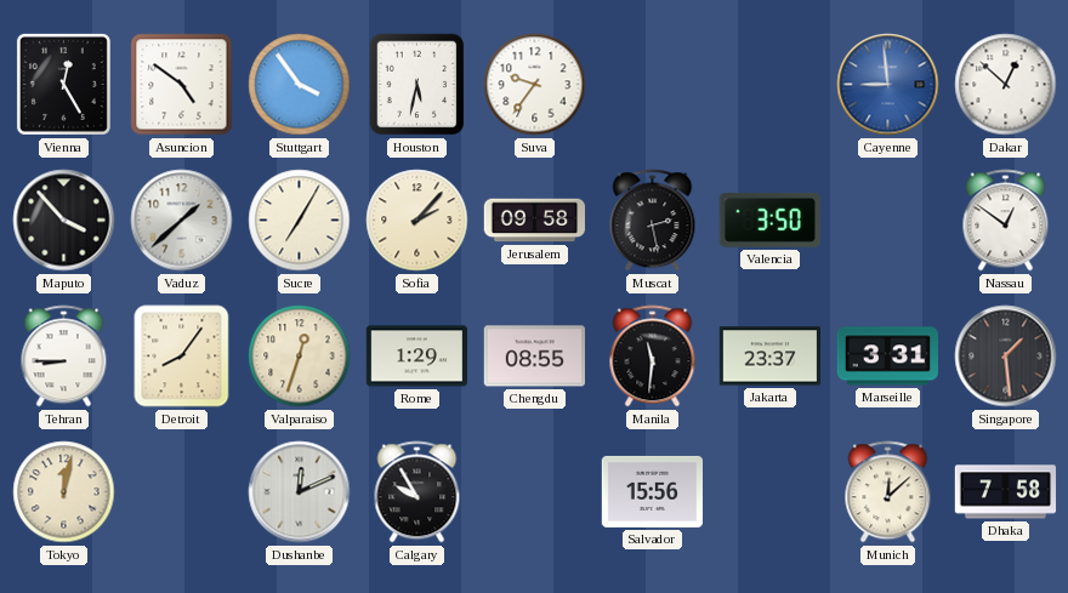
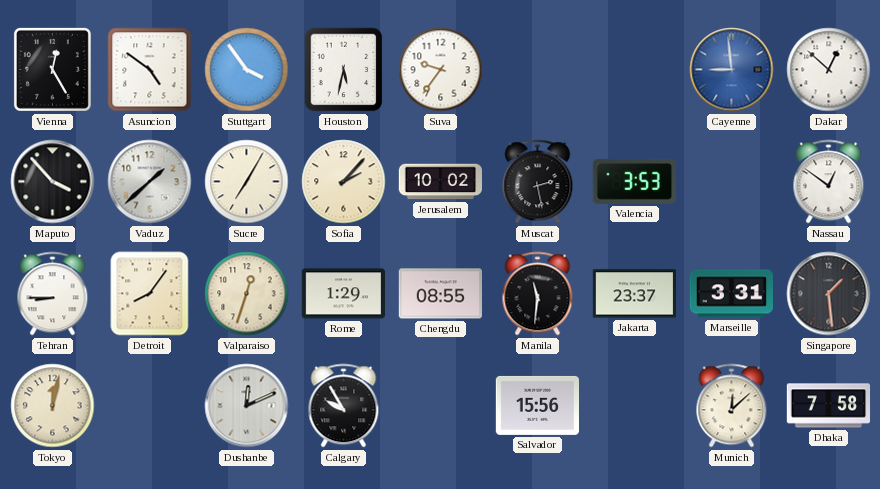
Jerusalem: 09:58 -> 10:02
Valencia: 3:50 -> 3:53
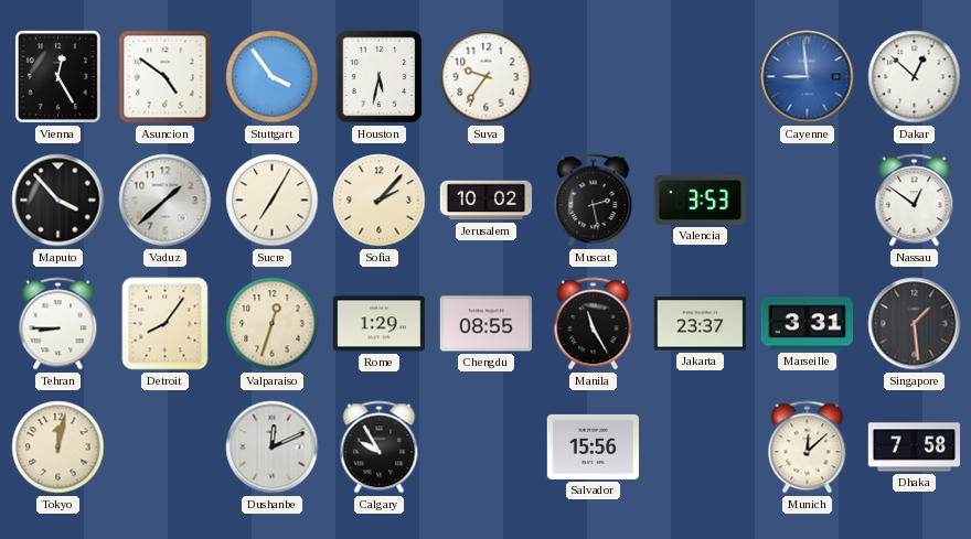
Manila: 11:31 -> 11:25
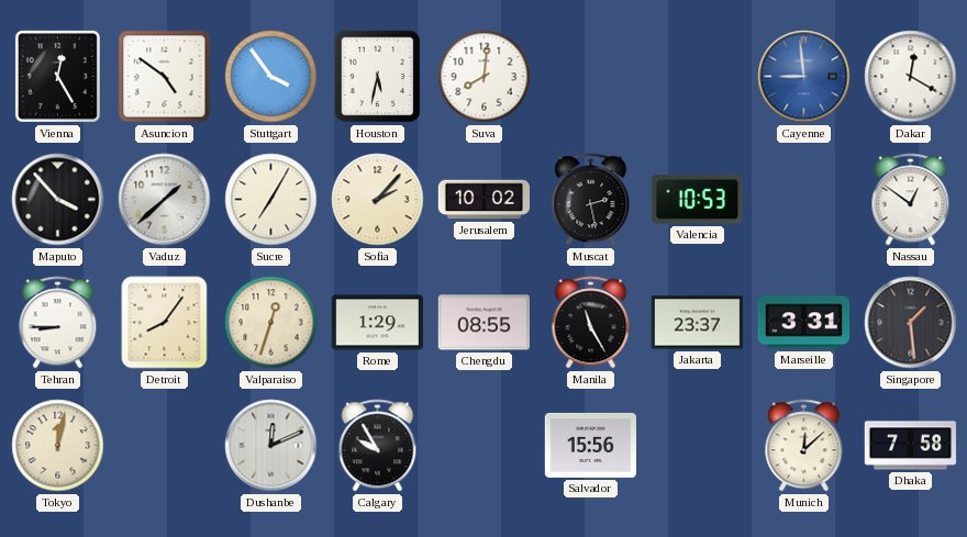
Suva: 9:36 -> 8:01
Dakar: 12:52 -> 12:20
Valencia: 3:53 -> 10:53
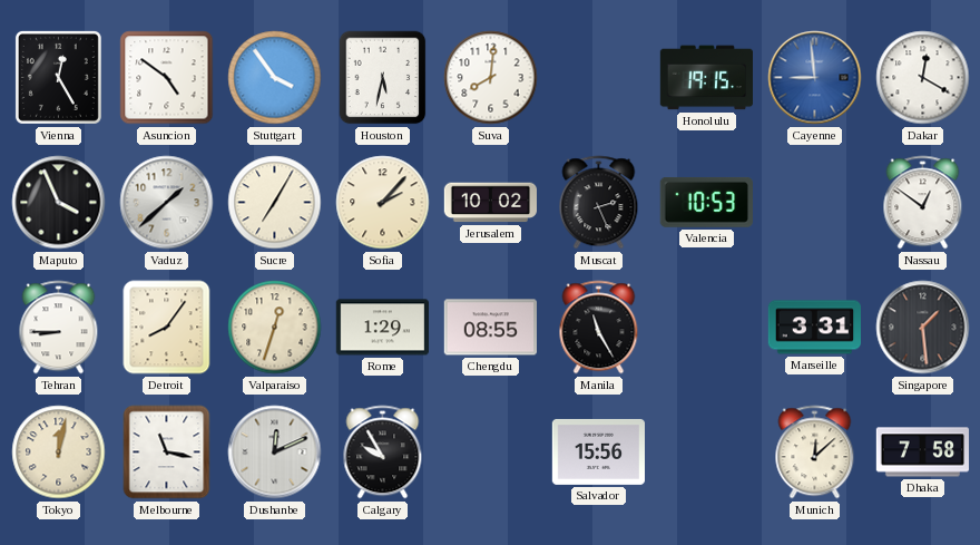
Honolulu: none -> 19:15
Maputo: 3:53 -> 3:56
Muscat: 2:28 -> 2:26
Jakarta: 23:37 -> none
Melbourne: none -> 11:17
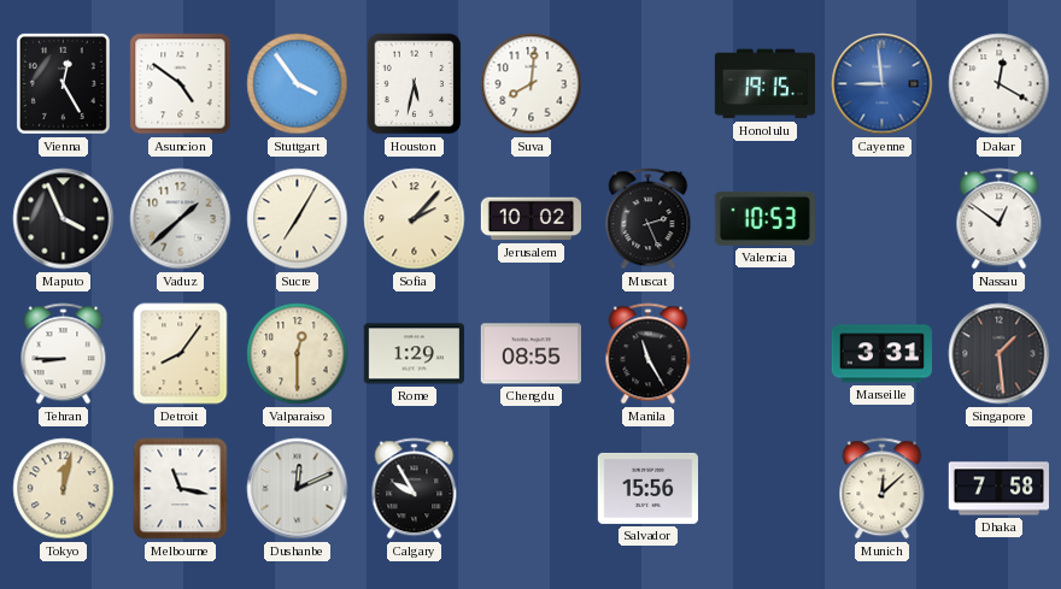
Valparaiso: 12:33 -> 12:30
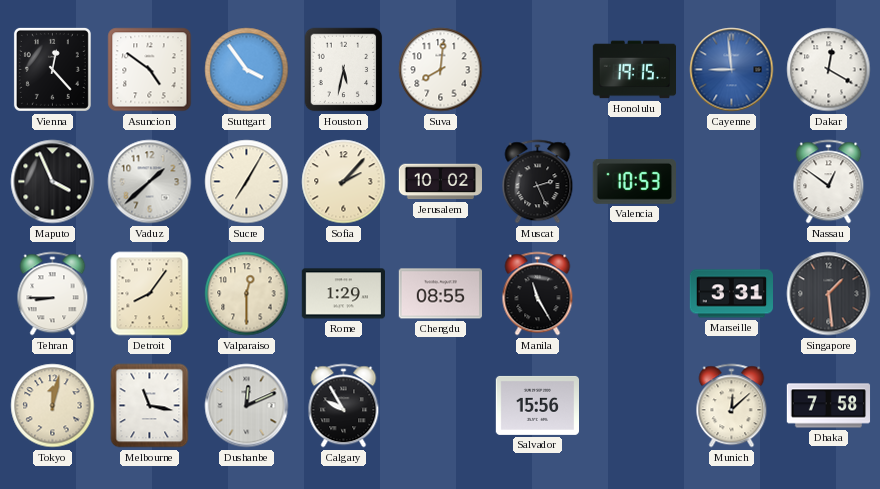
Vienna: 12:25 -> 12:23
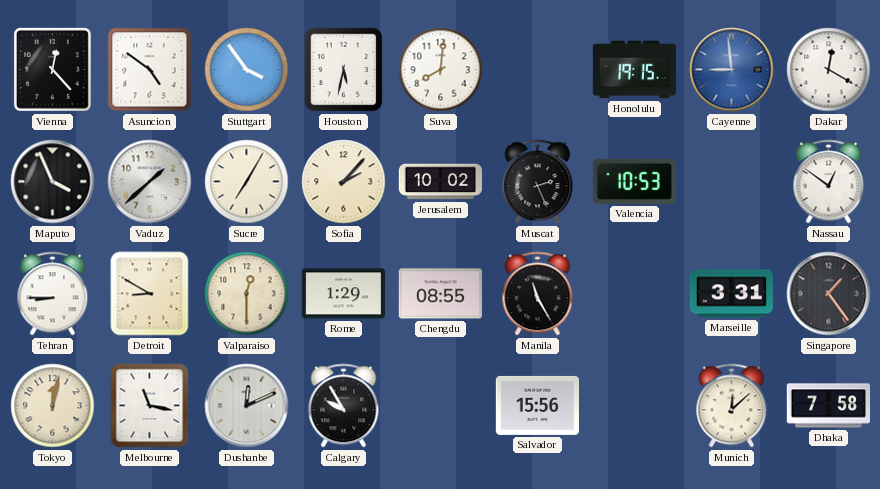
Detroit: 8:06 -> 8:50
Singapore: 1:29 -> 1:24
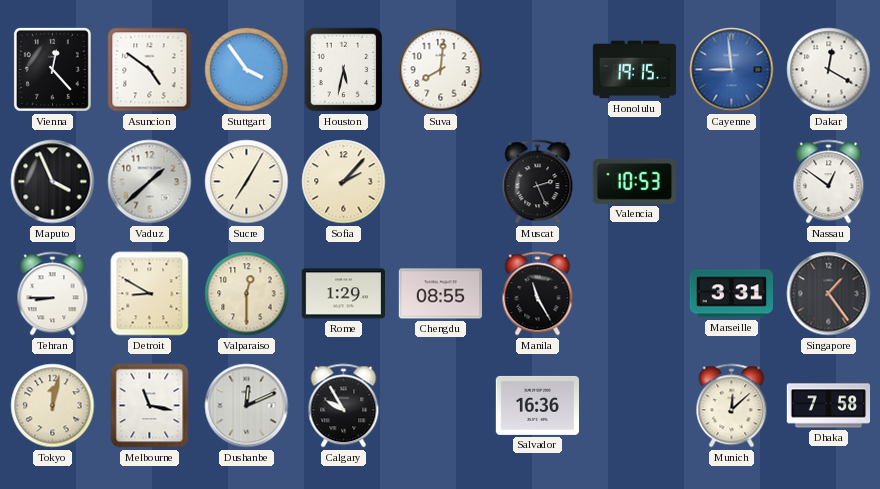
Jerusalem: 10:02 -> none
Salvador: 15:56 -> 16:36
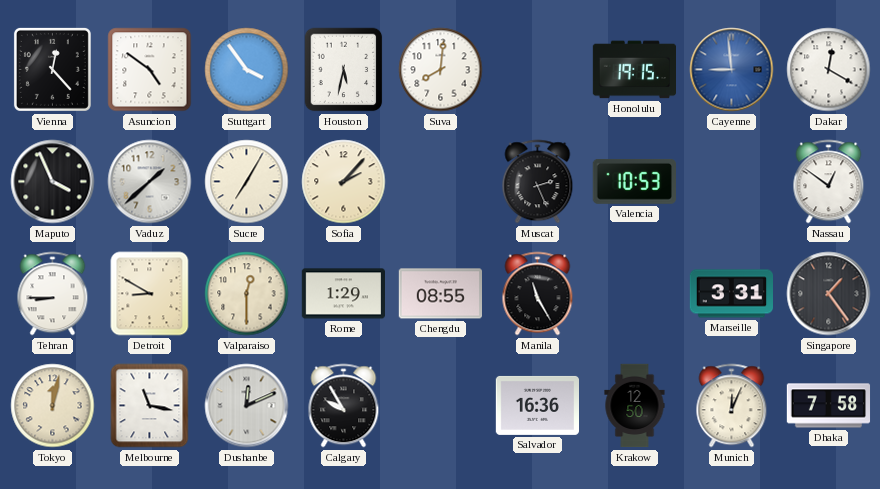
Krakow: none -> 12:50
Munich: 12:08 -> 12:04
